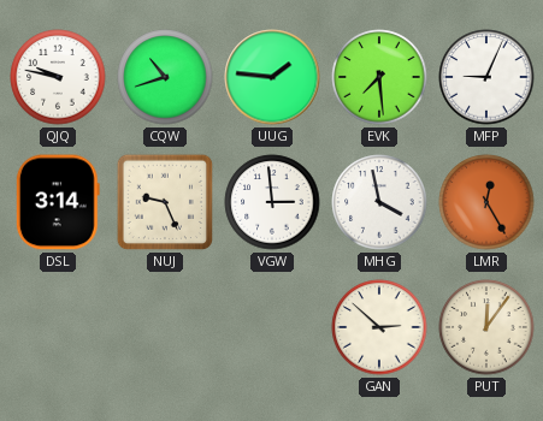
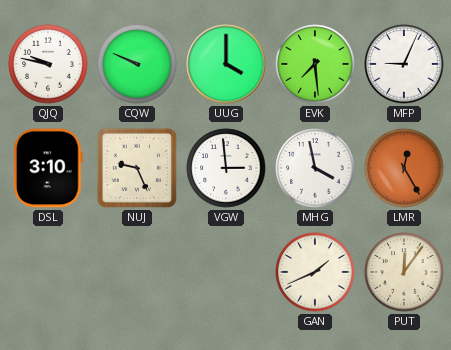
CQW: 10:42 -> 9:49
UUG: 1:46 -> 4:00
DSL: 3:14 -> 3:10
GAN: 2:52 -> 1:41
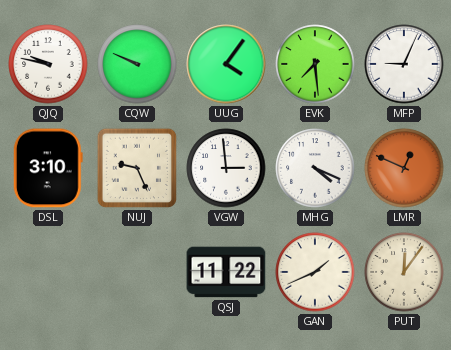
UUG: 4:00 -> 4:06
MHG: 3:58 -> 4:19
LMR: 12:25 -> 12:49
QSJ: none -> 11:22
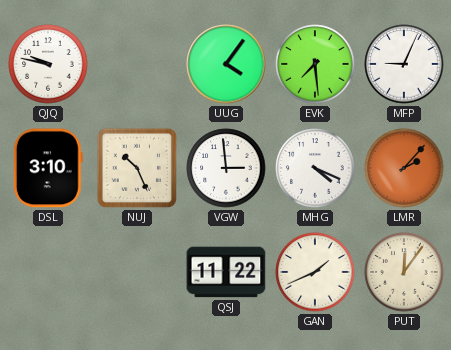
CQW: 9:49 -> none
NUJ: 9:26 -> 10:26
LMR: 12:49 -> 2:07
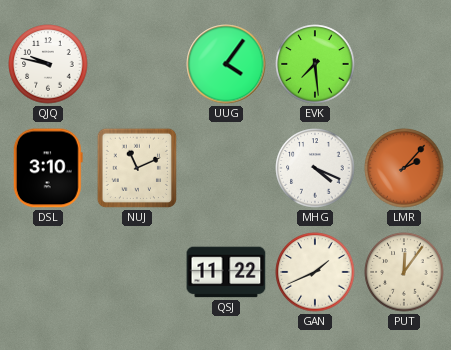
MFP: 9:04 -> none
NUJ: 10:26 -> 11:11
VGW: 2:59 -> none
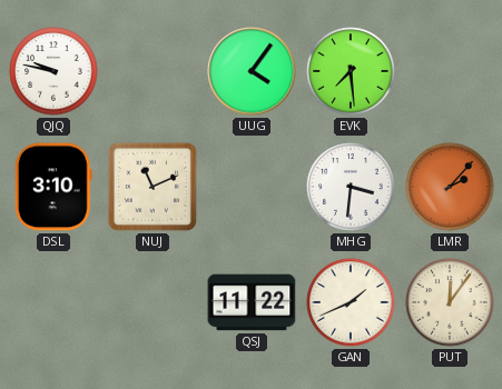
MHG: 4:19 -> 3:31
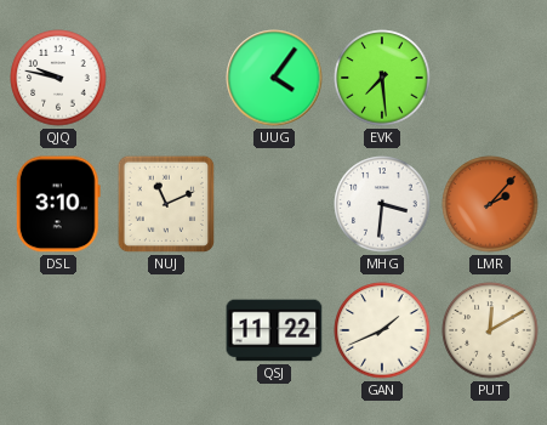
PUT: 12:06 -> 12:10
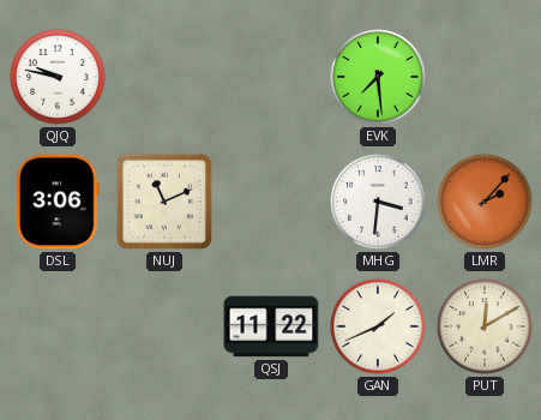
UUG: 4:06 -> none
DSL: 3:10 -> 3:06
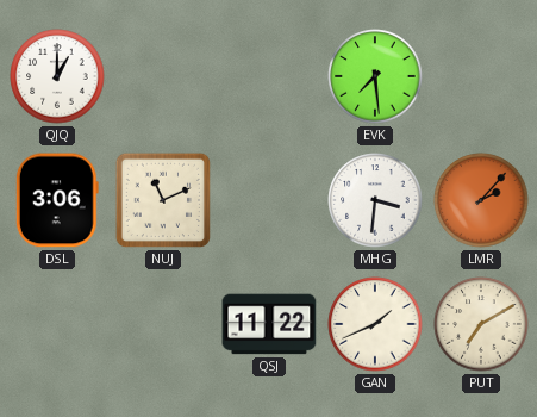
QJQ: 9:47 -> 1:00
PUT: 12:10 -> 7:10
